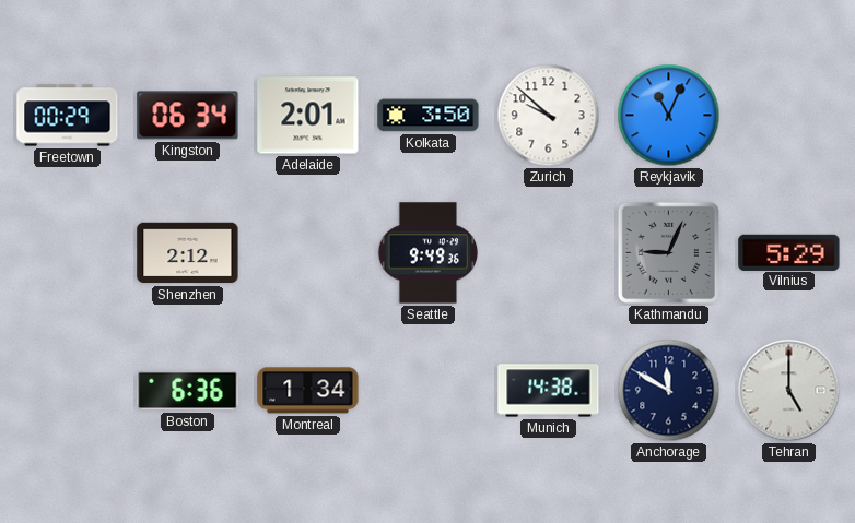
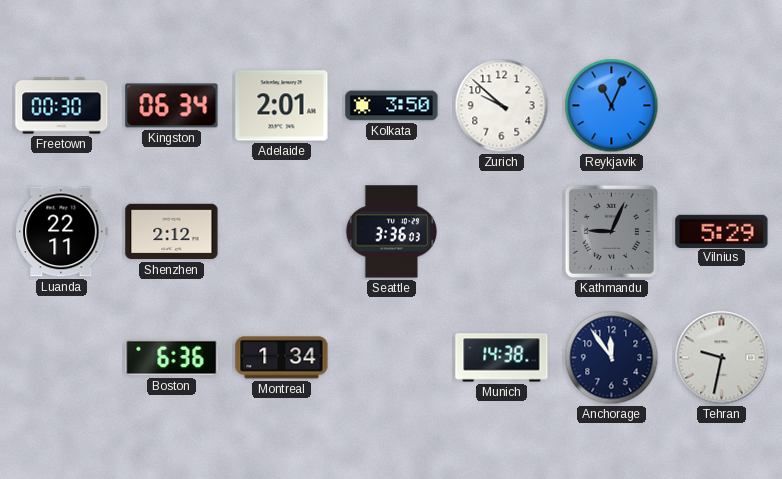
Freetown: 00:29 -> 00:30
Luanda: none -> 22:11
Seattle: 9:49 -> 3:36
Anchorage: 11:50 -> 11:54
Tehran: 5:00 -> 9:32
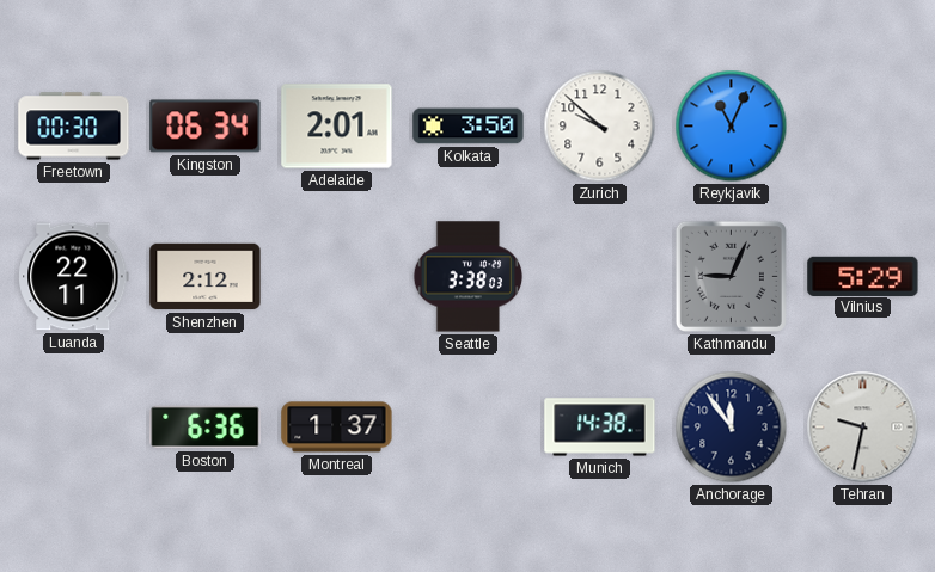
Seattle: 3:36 -> 3:38
Montreal: 1:34 -> 1:37
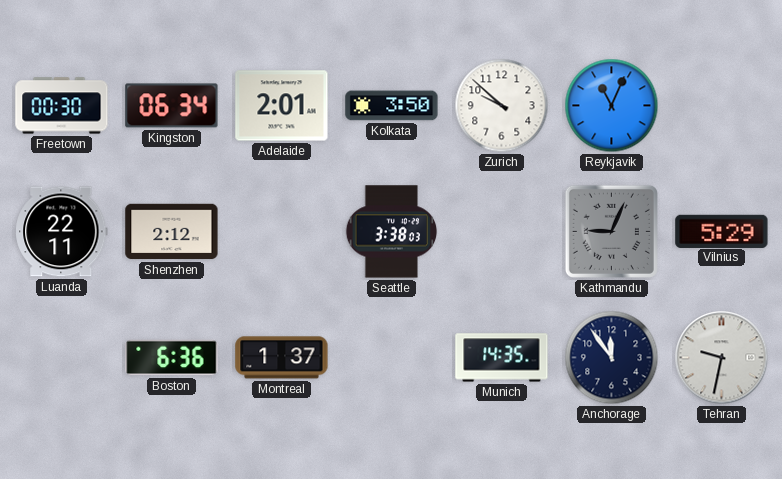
Munich: 14:38 -> 14:35
